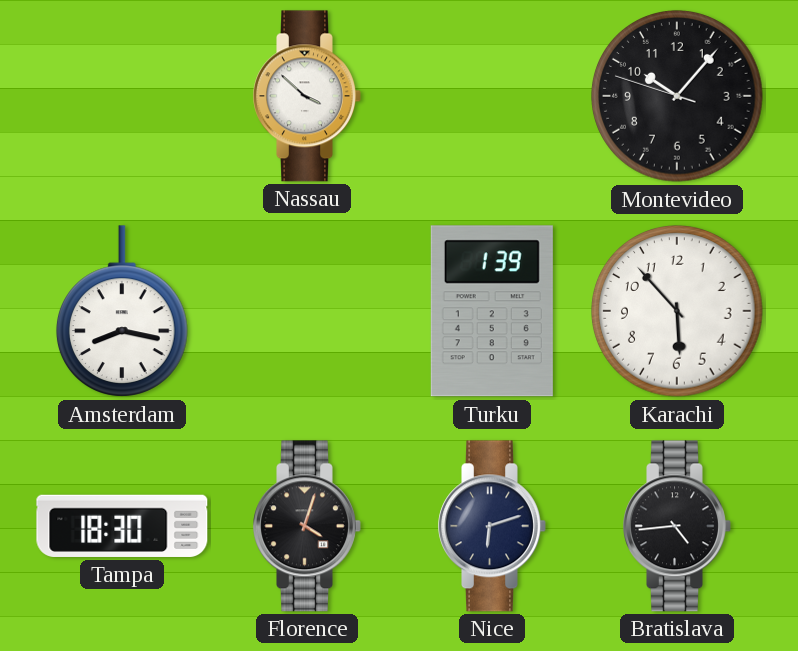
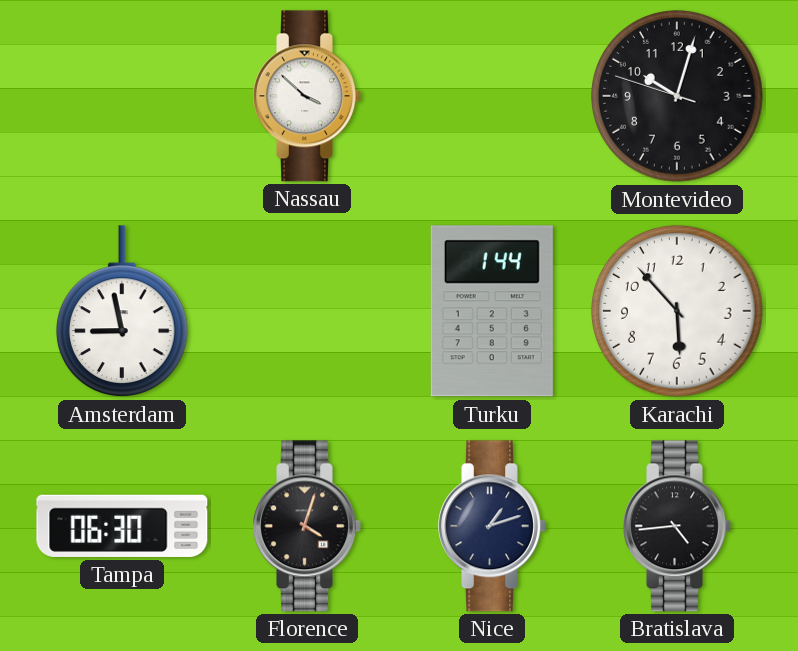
Montevideo: 10:06 -> 10:02
Amsterdam: 8:17 -> 8:58
Turku: 1:39 -> 1:44
Tampa: 18:30 -> 06:30
Nice: 6:12 -> 1:12
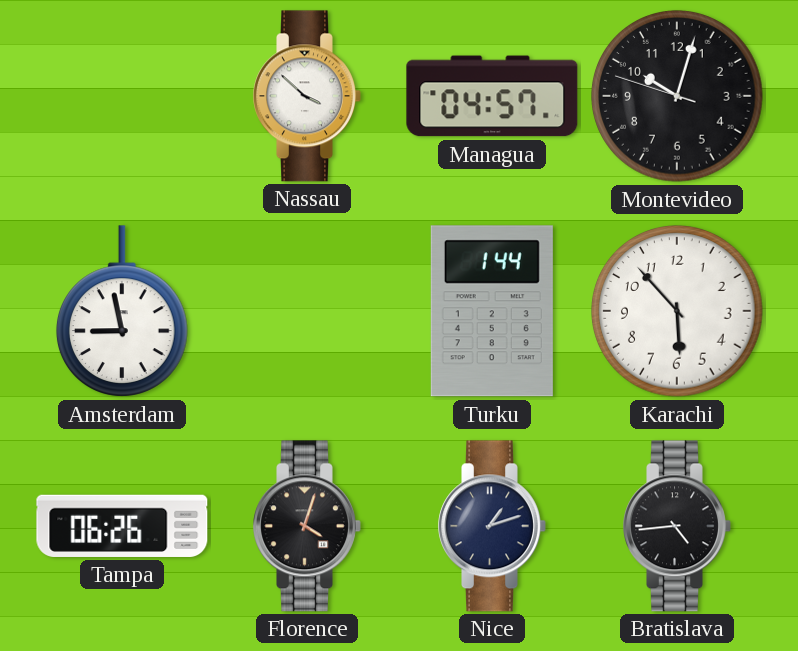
Managua: none -> 04:57
Tampa: 06:30 -> 06:26
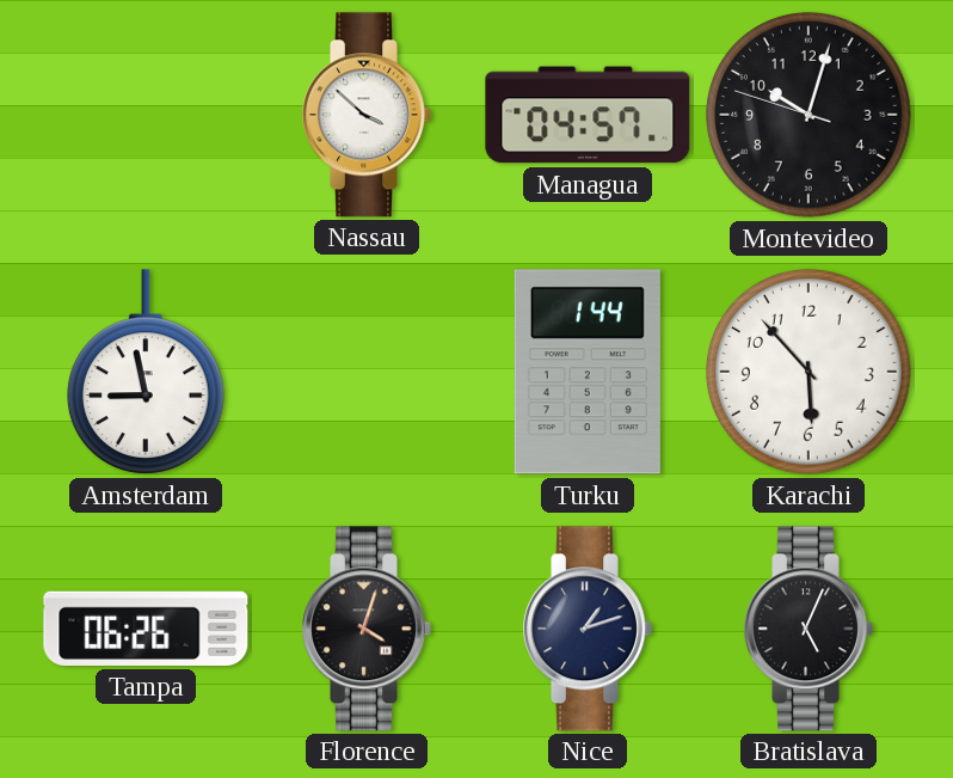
Bratislava: 4:44 -> 5:04
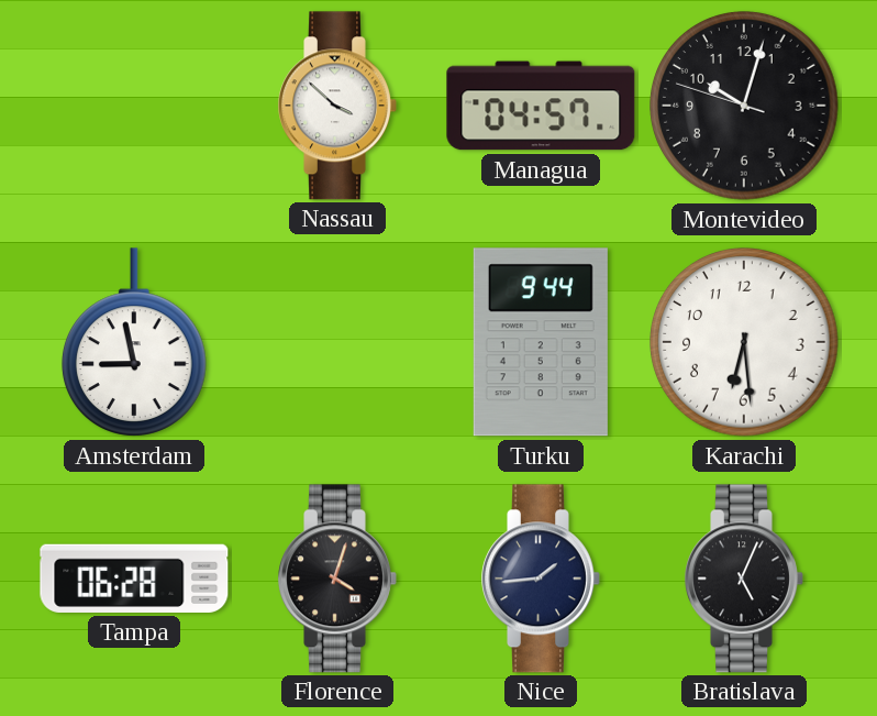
Turku: 1:44 -> 9:44
Karachi: 5:53 -> 6:29
Tampa: 06:26 -> 06:28
Nice: 1:12 -> 1:44
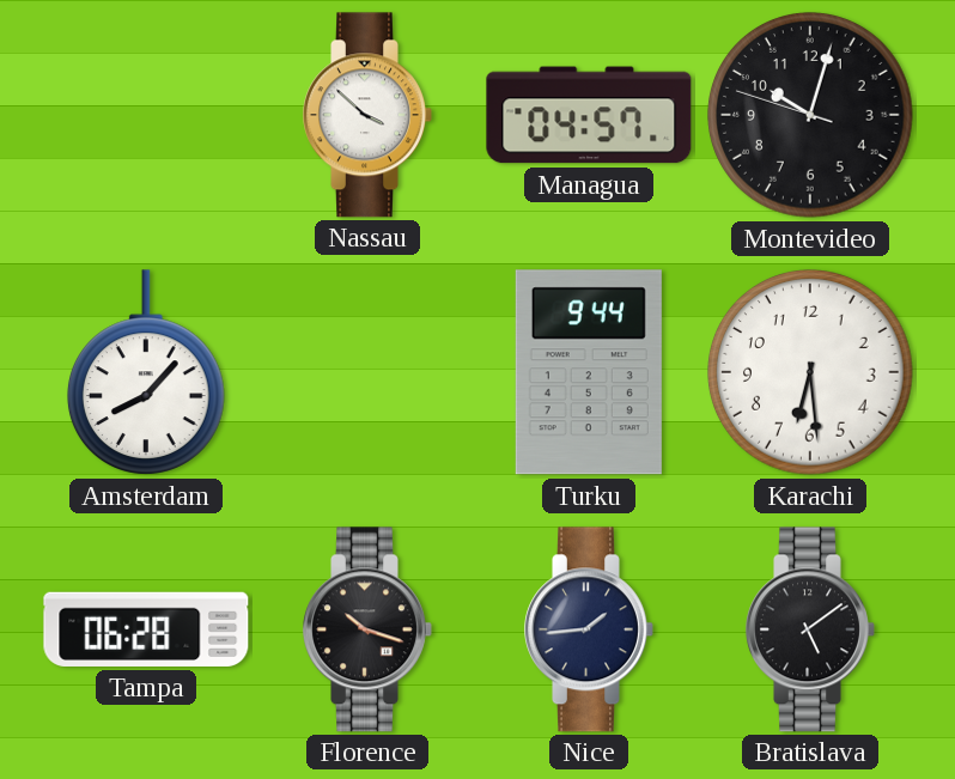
Amsterdam: 8:58 -> 8:07
Florence: 4:03 -> 10:18
Bratislava: 5:04 -> 5:09
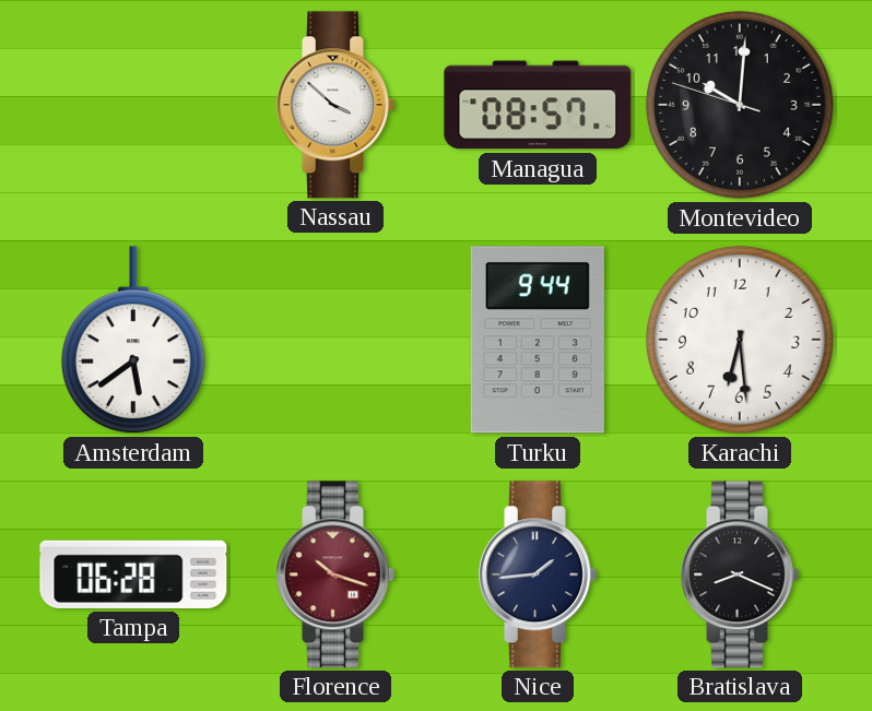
Managua: 04:57 -> 08:57
Montevideo: 10:02 -> 10:00
Amsterdam: 8:07 -> 5:39
Florence dial: black -> burgundy
Bratislava: 5:09 -> 8:19
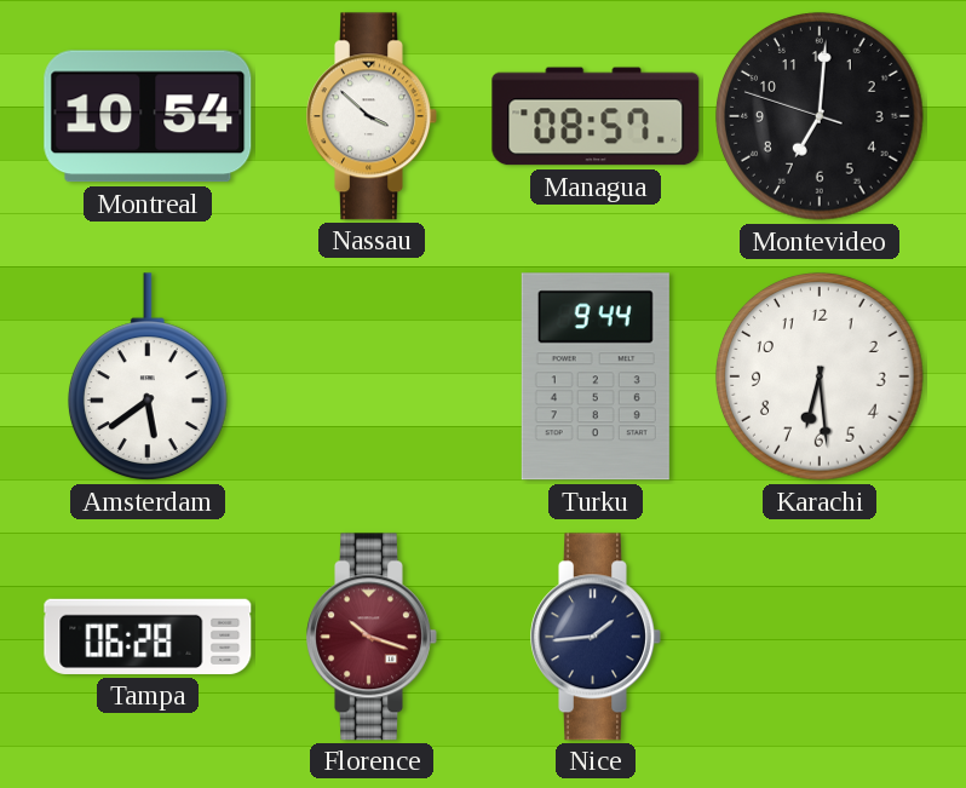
Montreal: none -> 10:54
Montevideo: 10:00 -> 7:00
Bratislava: 8:19 -> none
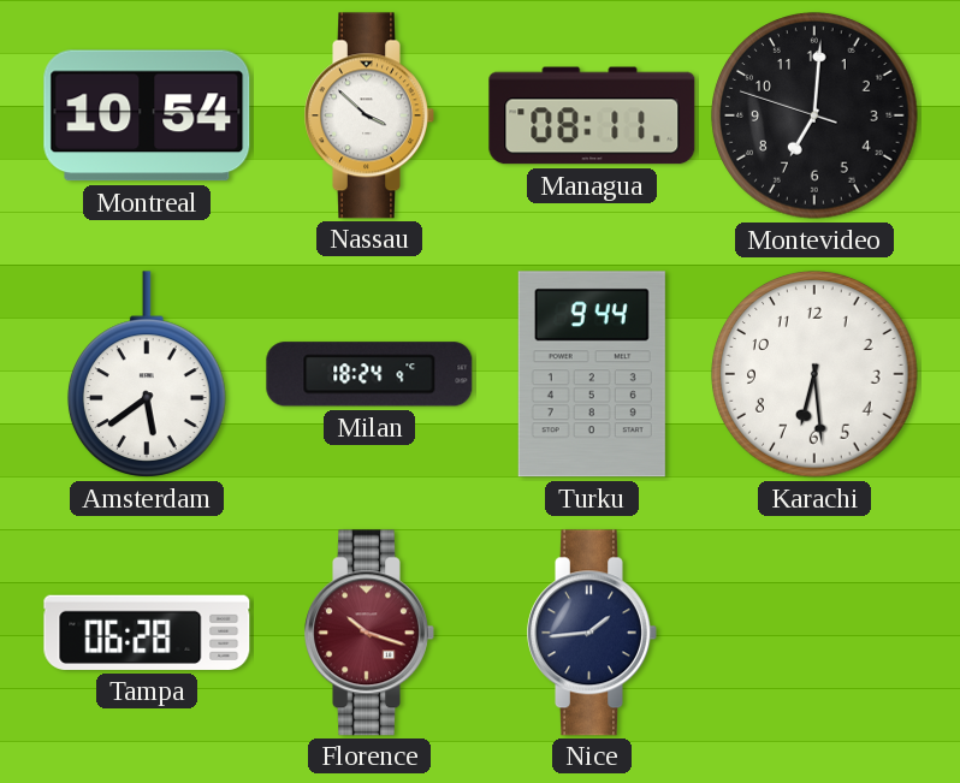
Managua: 08:57 -> 08:11
Milan: none -> 18:24
